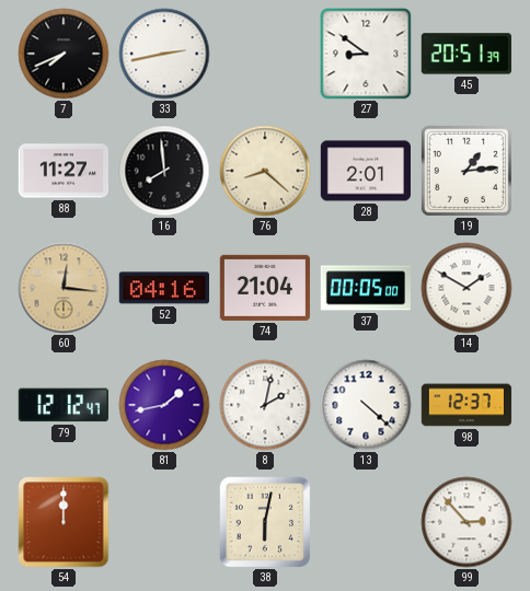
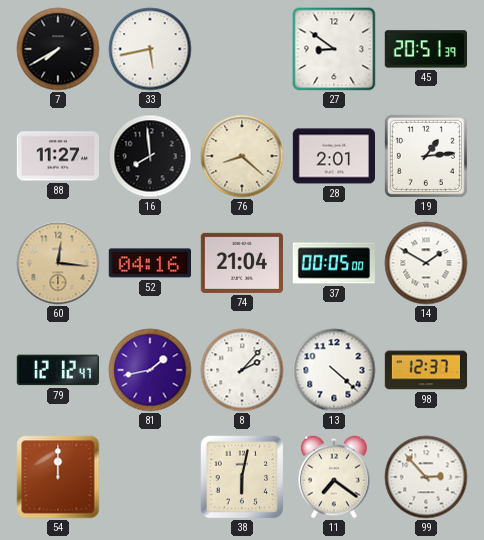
7: 7:41 -> 7:40
33: 2:43 -> 5:43
8: 2:02 -> 2:07
11: none -> 7:21
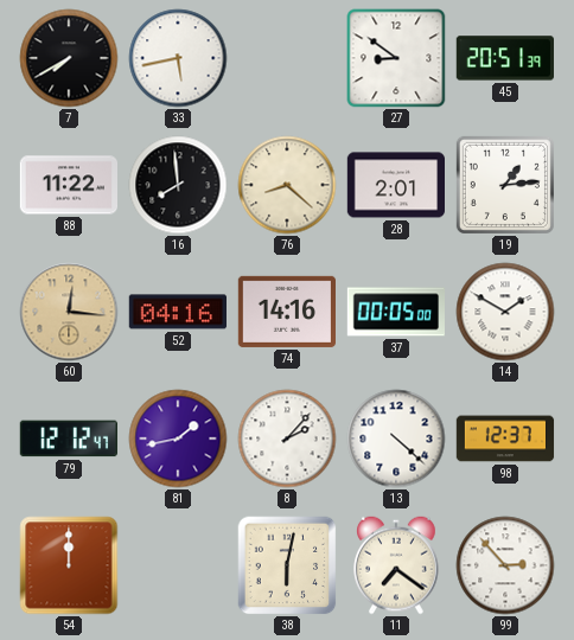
88: 11:27 -> 11:22
74: 21:04 -> 14:16
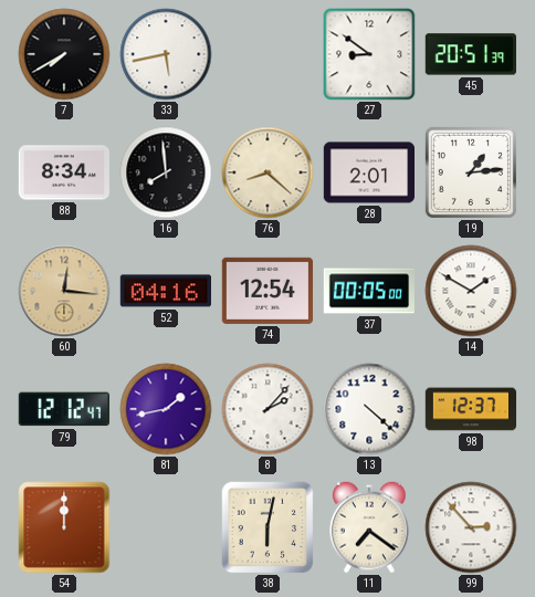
88: 11:22 -> 8:34
74: 14:16 -> 12:54
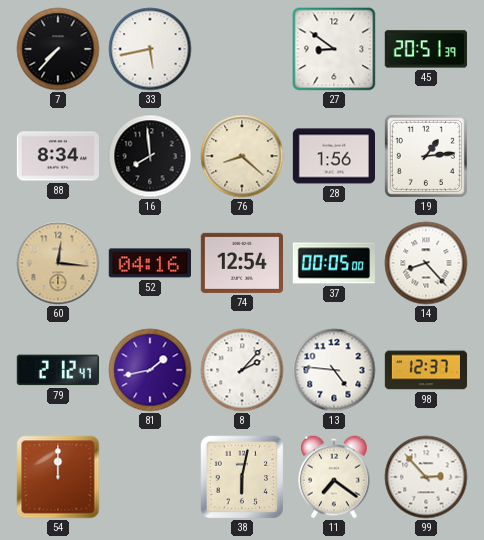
7: 7:40 -> 7:37
28: 2:01 -> 1:56
14: 1:50 -> 8:23
79: 12:12 -> 2:12
13: 4:22 -> 4:46
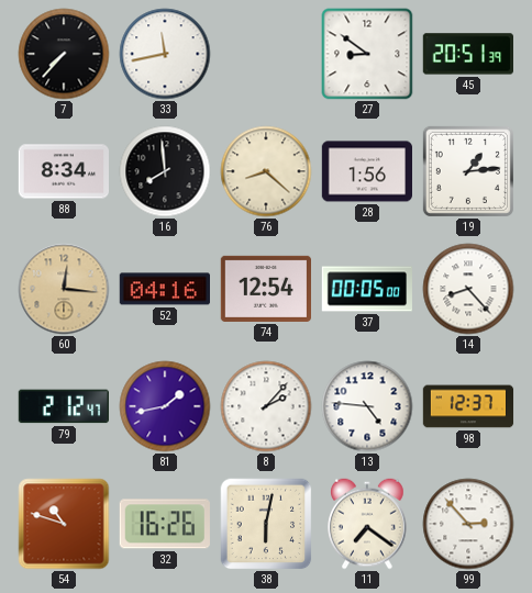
33: 5:43 -> 11:43
54: 12:00 -> 10:48
32: none -> 16:26
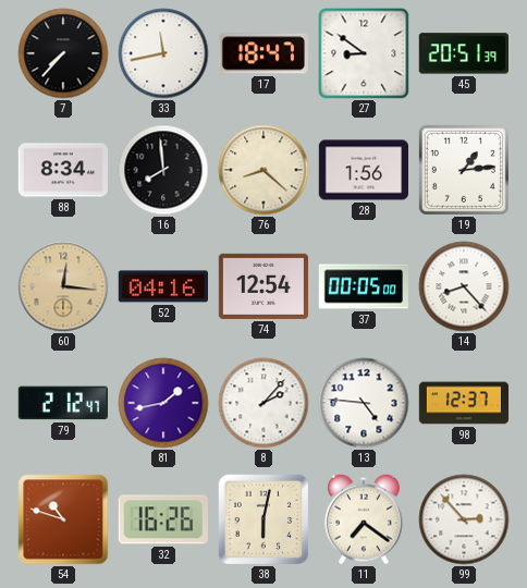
17: none -> 18:47
